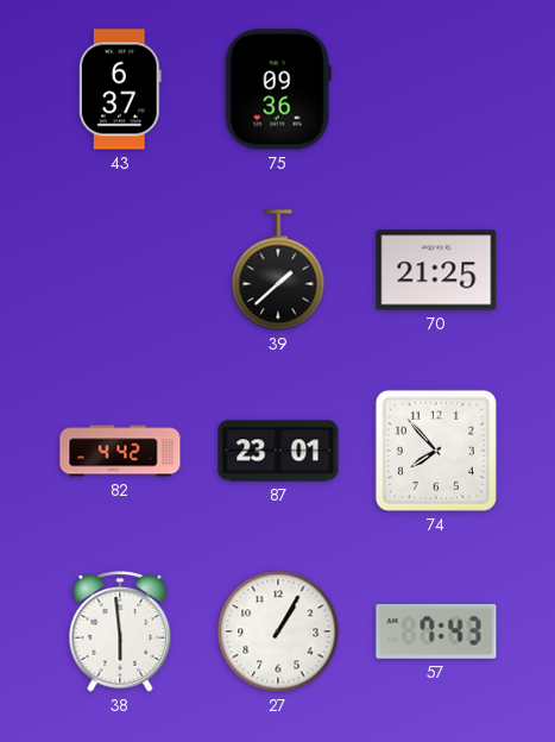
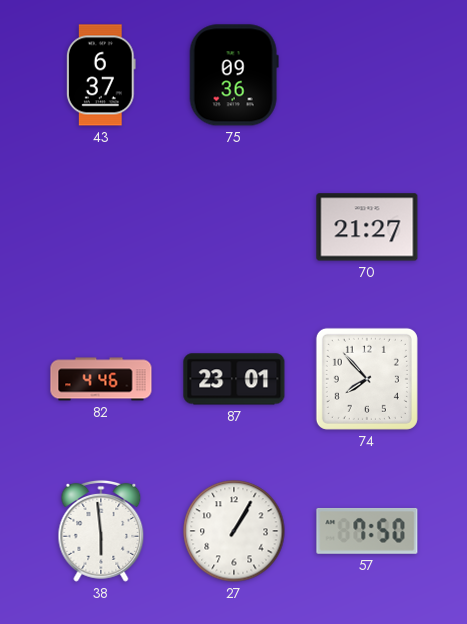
39: 1:38 -> none
70: 21:25 -> 21:27
82: 4:42 -> 4:46
57: 7:43 -> 7:50
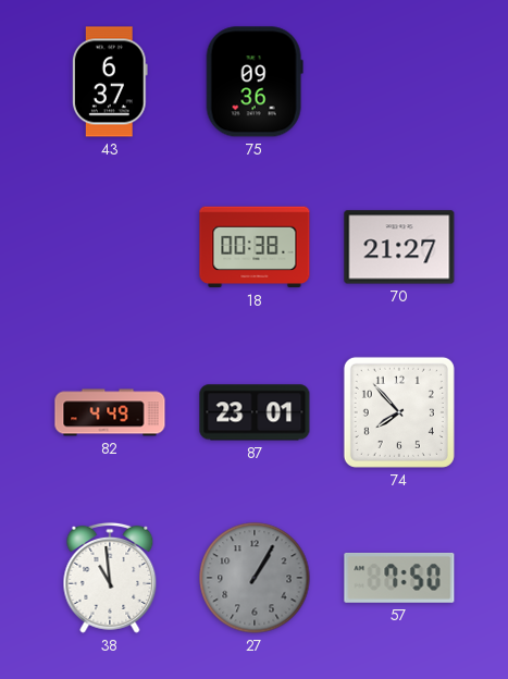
18: none -> 00:38
82: 4:46 -> 4:49
38: 5:59 -> 10:59
27 dial: white -> grey
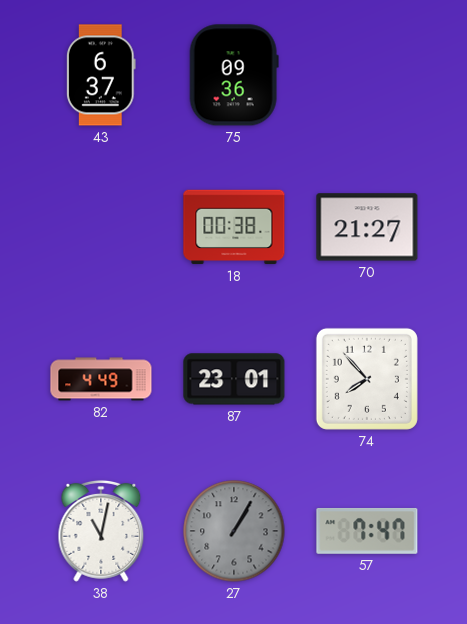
38: 10:59 -> 11:02
57: 7:50 -> 7:47
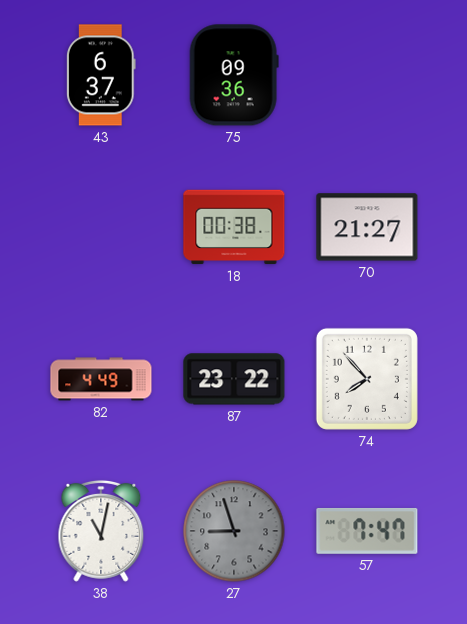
87: 23:01 -> 23:22
27: 1:05 -> 8:57
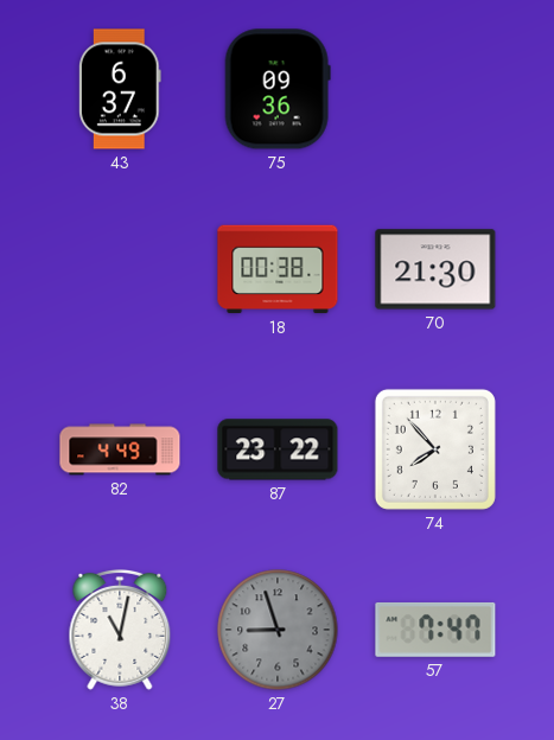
70: 21:27 -> 21:30
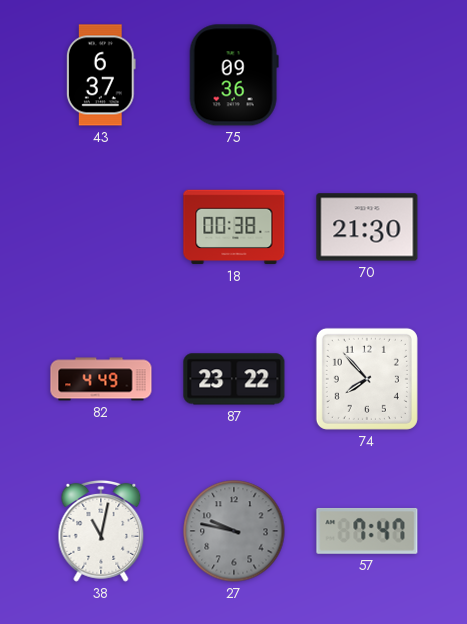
27: 8:57 -> 9:47
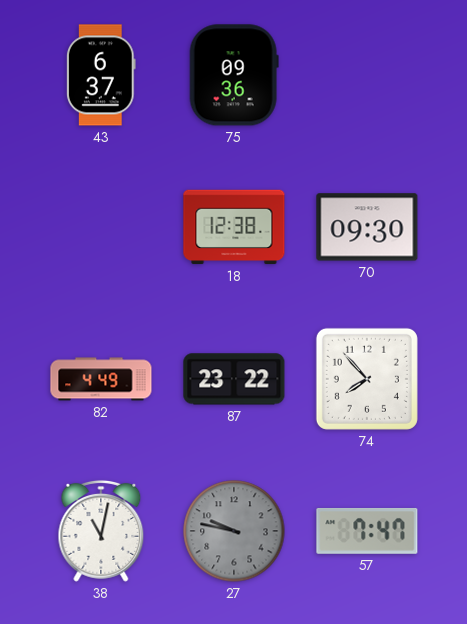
18: 00:38 -> 12:38
70: 21:30 -> 09:30
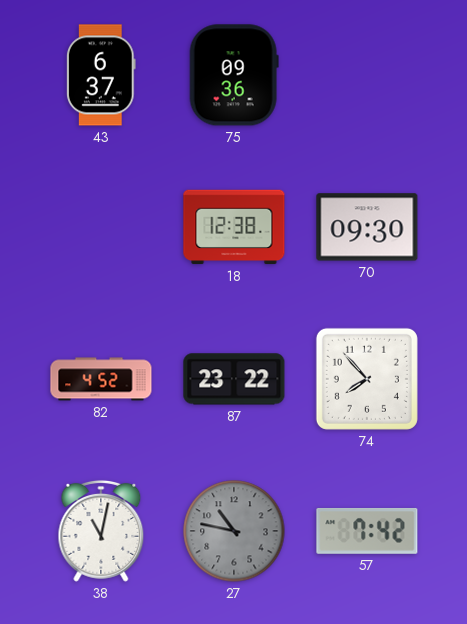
82: 4:49 -> 4:52
27: 9:47 -> 10:47
57: 7:47 -> 7:42
